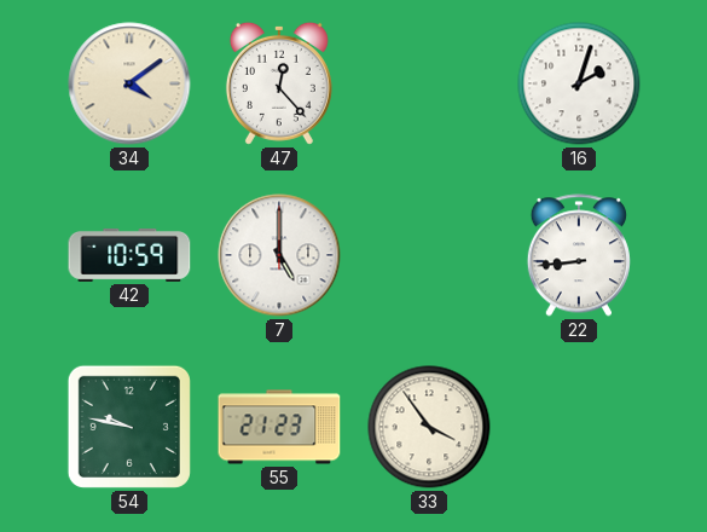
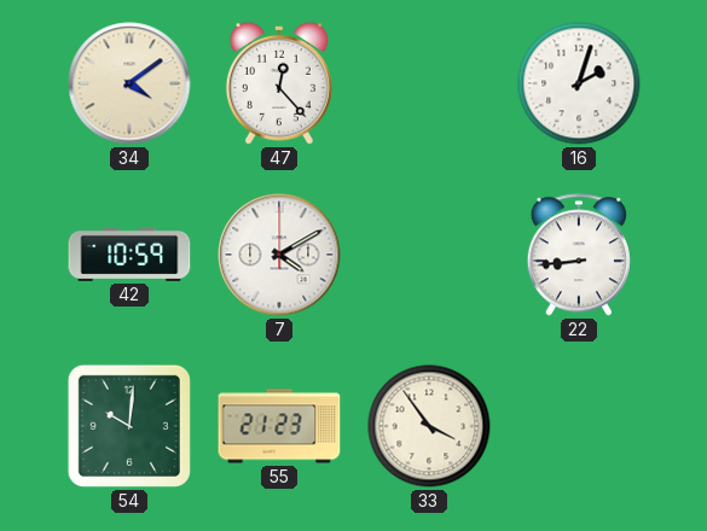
7: 5:00 -> 4:10
54: 9:47 -> 10:01
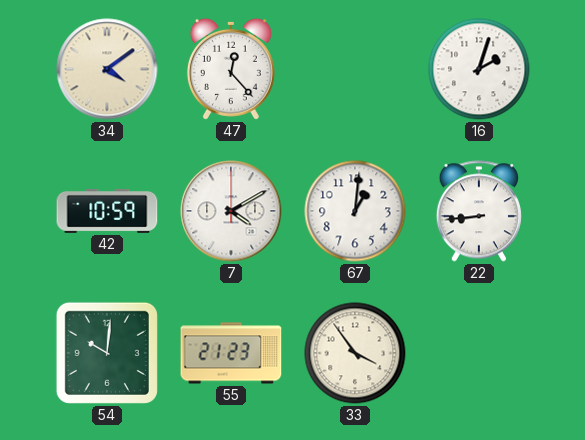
67: none -> 1:01
